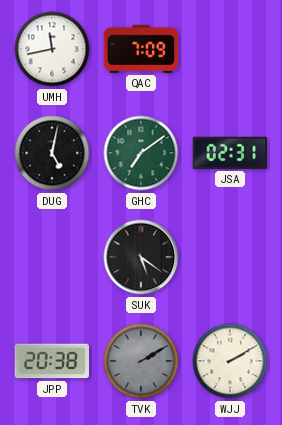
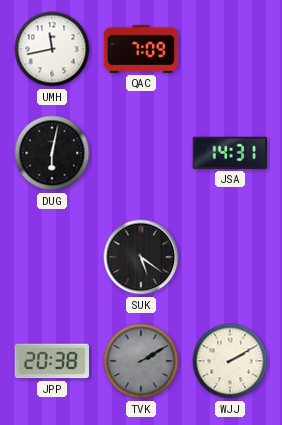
DUG: 5:02 -> 6:02
GHC: 7:09 -> none
JSA: 02:31 -> 14:31
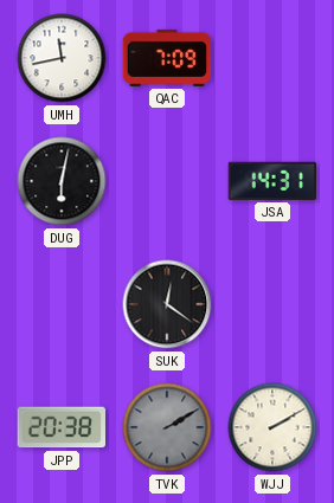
SUK: 5:21 -> 12:21
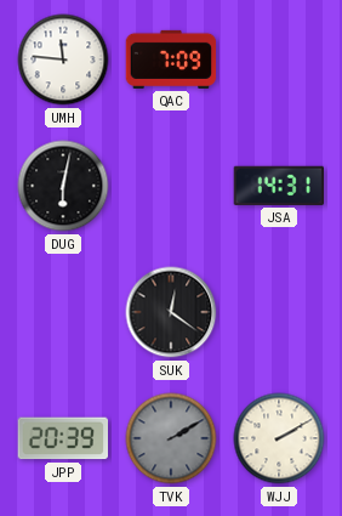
UMH: 11:43 -> 11:46
JPP: 20:38 -> 20:39
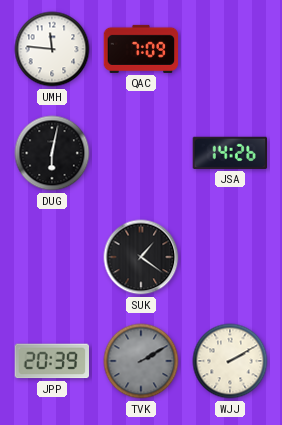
JSA: 14:31 -> 14:26
SUK: 12:21 -> 1:21
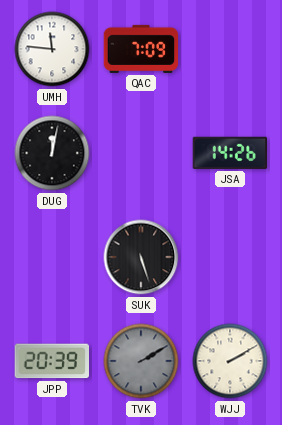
DUG: 6:02 -> 12:02
SUK: 1:21 -> 5:27
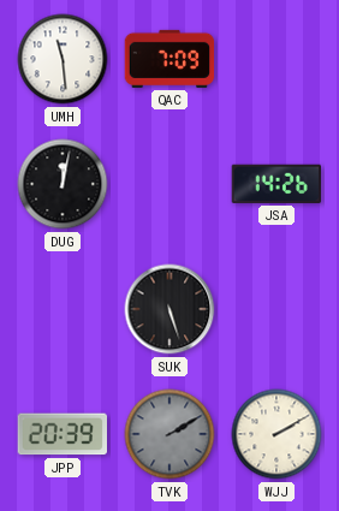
UMH: 11:46 -> 11:29
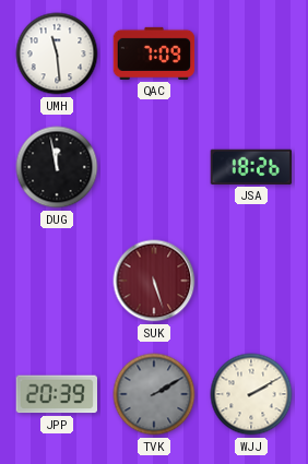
DUG: 12:02 -> 11:58
JSA: 14:26 -> 18:26
SUK dial: black -> burgundy
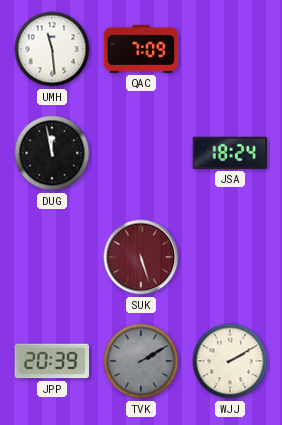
JSA: 18:26 -> 18:24
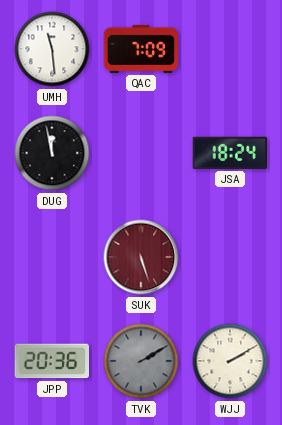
JPP: 20:39 -> 20:36
